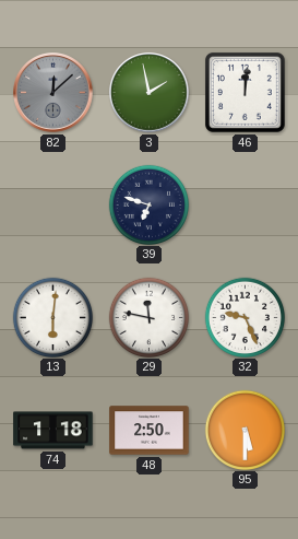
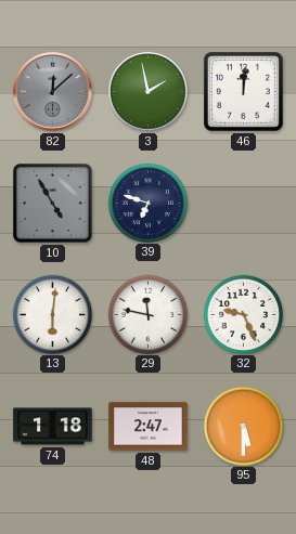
10: none -> 4:55
48: 2:50 -> 2:47
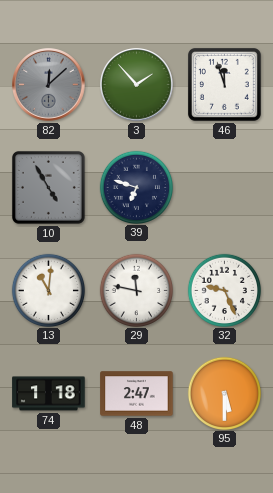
3: 1:58 -> 1:53
46: 12:01 -> 11:57
13: 6:01 -> 11:01
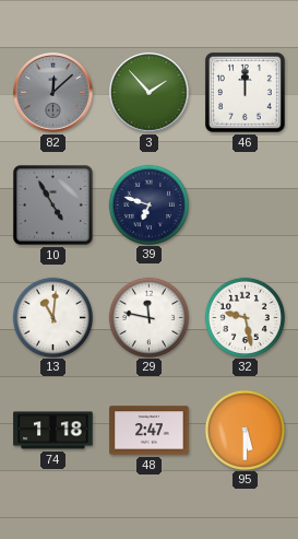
46: 11:57 -> 12:00
32: 9:26 -> 9:28
